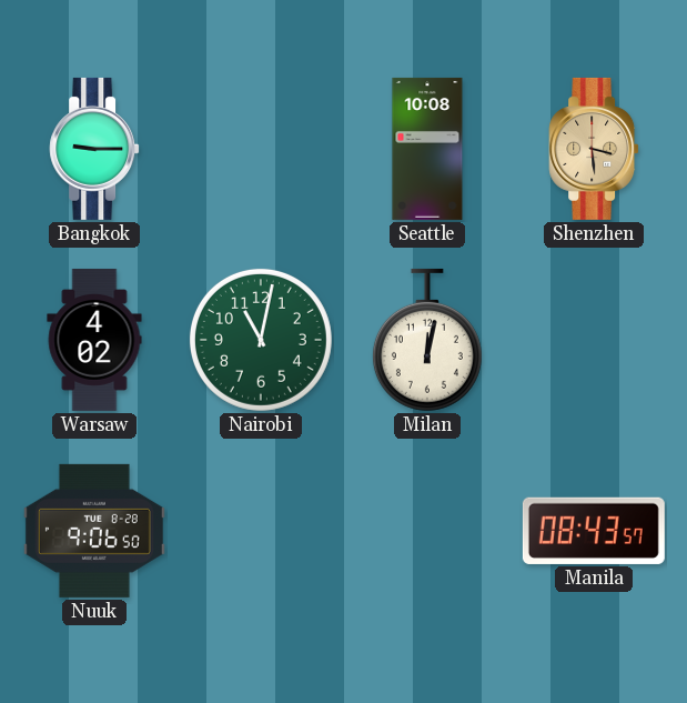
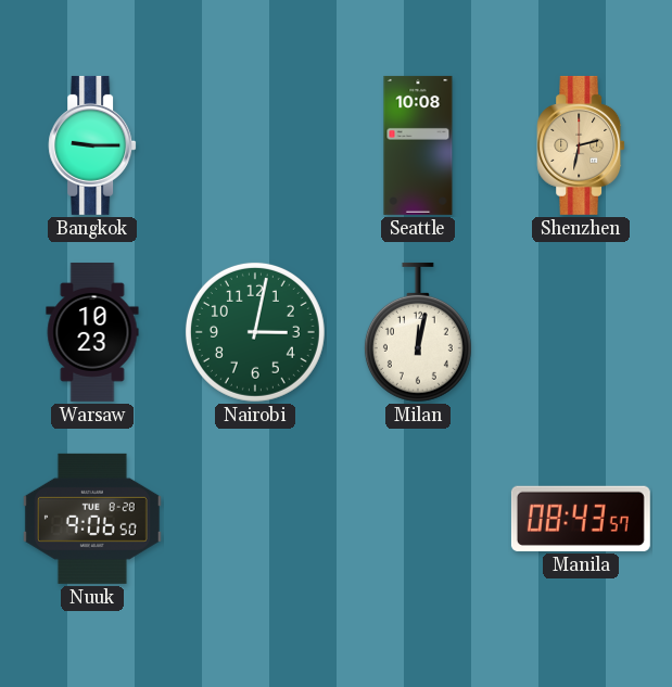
Shenzhen: 3:29 -> 2:32
Warsaw: 4:02 -> 10:23
Nairobi: 11:02 -> 3:02
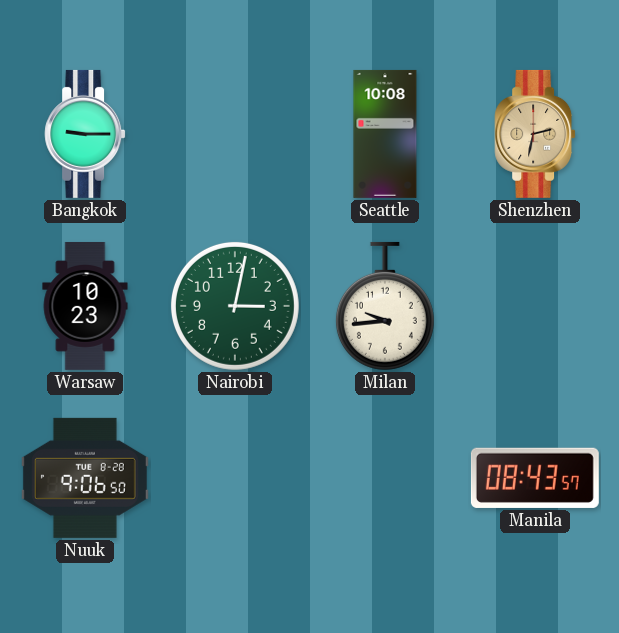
Milan: 12:02 -> 9:44
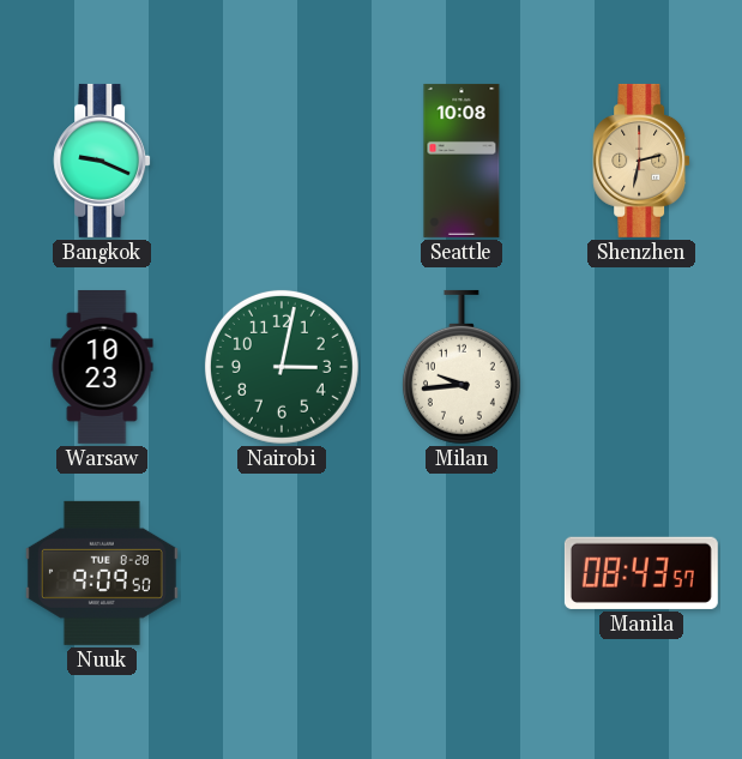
Bangkok: 9:15 -> 9:19
Nuuk: 9:06 -> 9:09
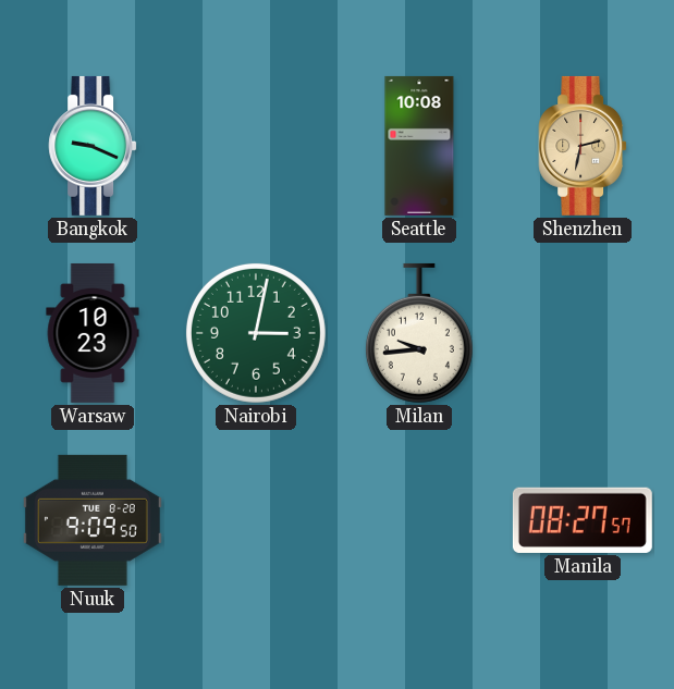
Manila: 08:43 -> 08:27
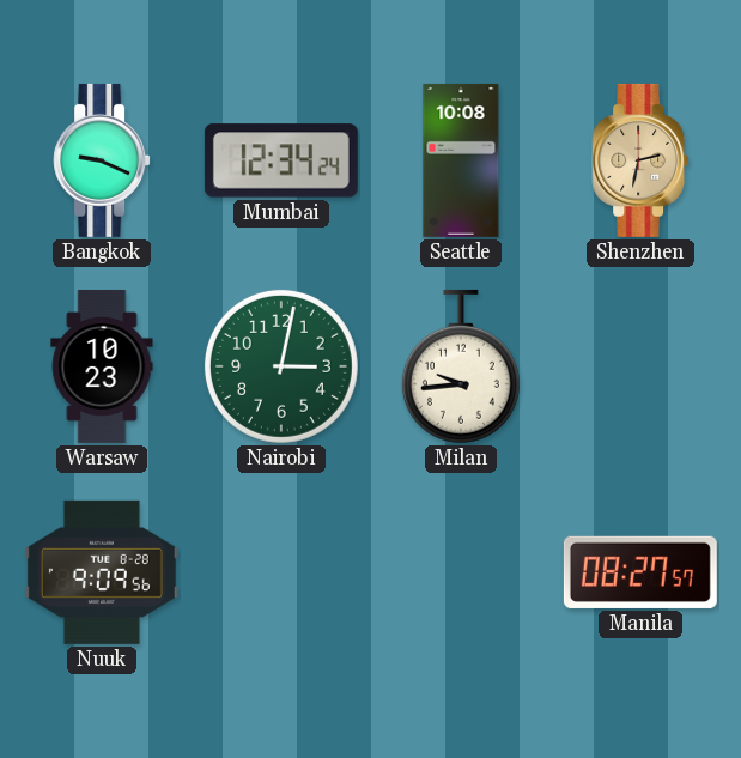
Mumbai: none -> 12:34
Nuuk: 9:09:50 -> 9:09:56
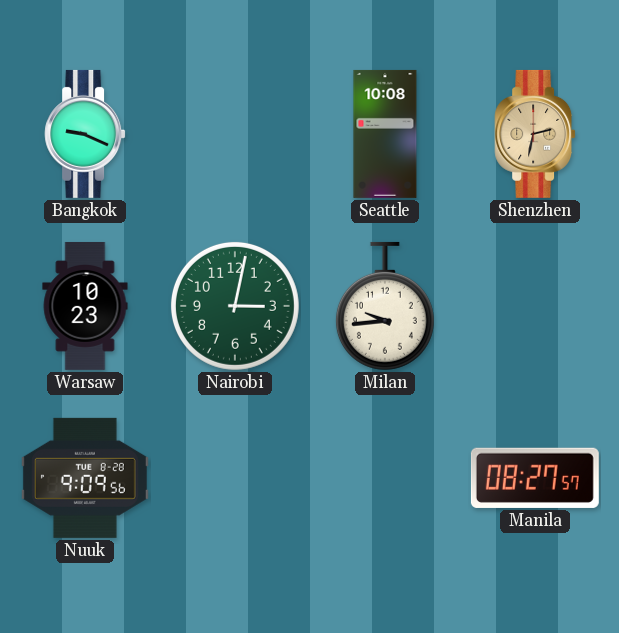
Mumbai: 12:34 -> none
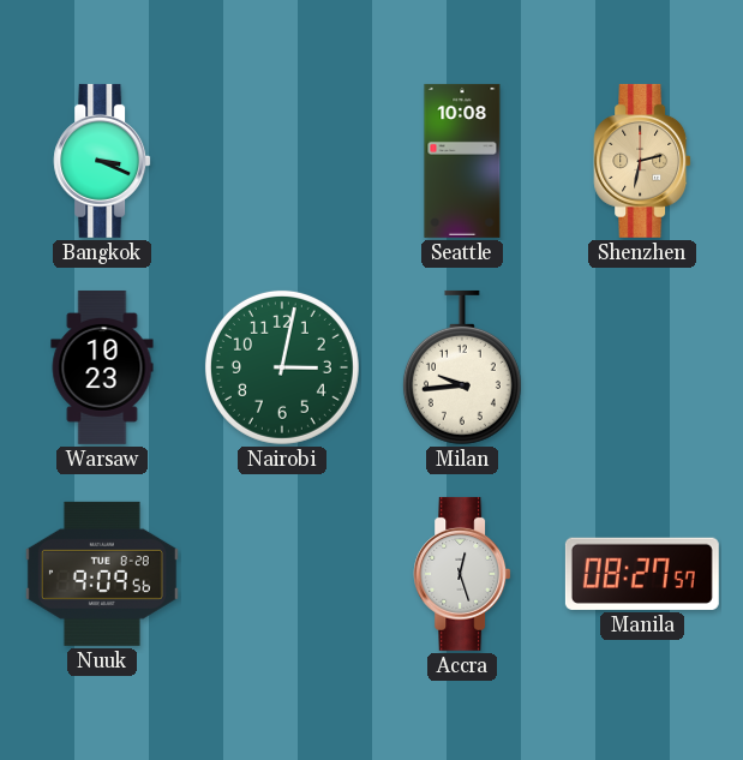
Bangkok: 9:19 -> 3:19
Accra: none -> 12:27
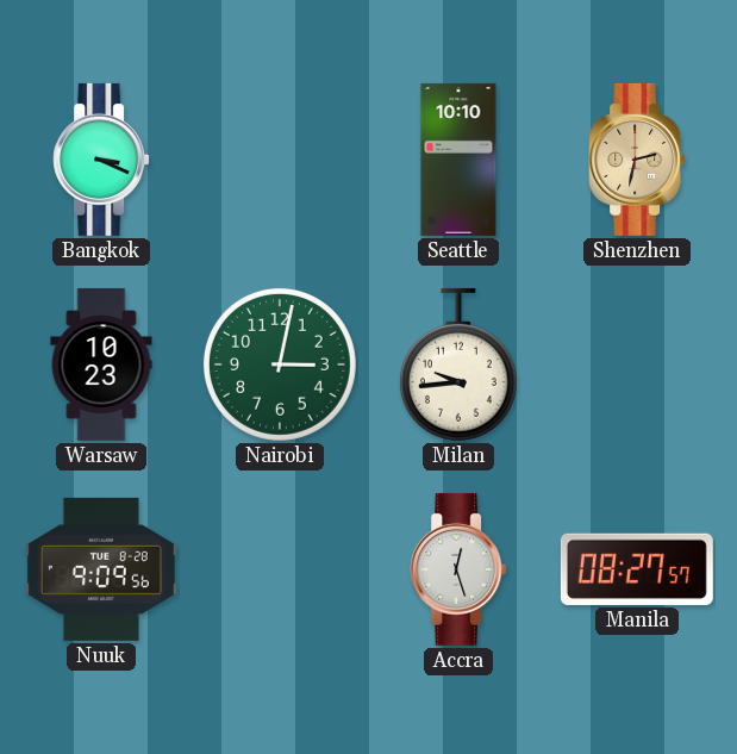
Seattle: 10:08 -> 10:10
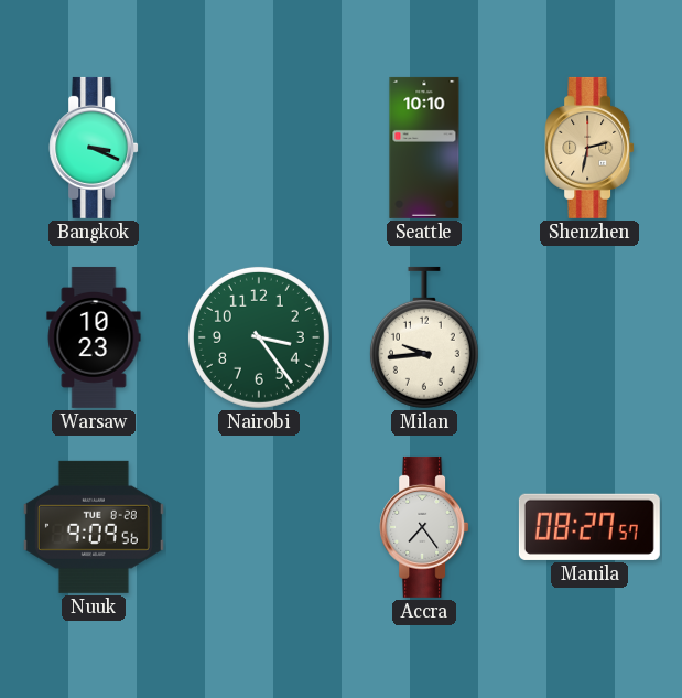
Nairobi: 3:02 -> 3:24
Accra: 12:27 -> 7:24
